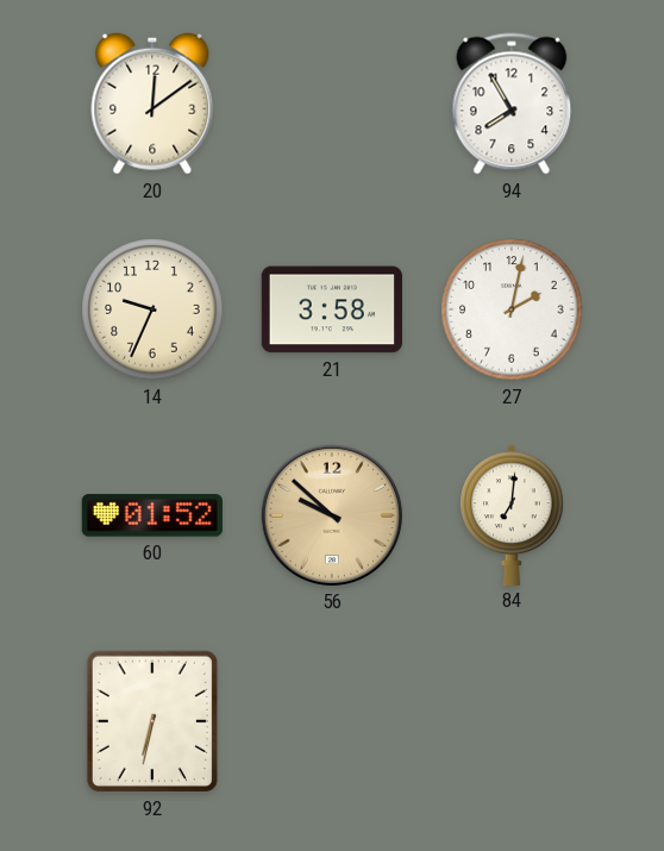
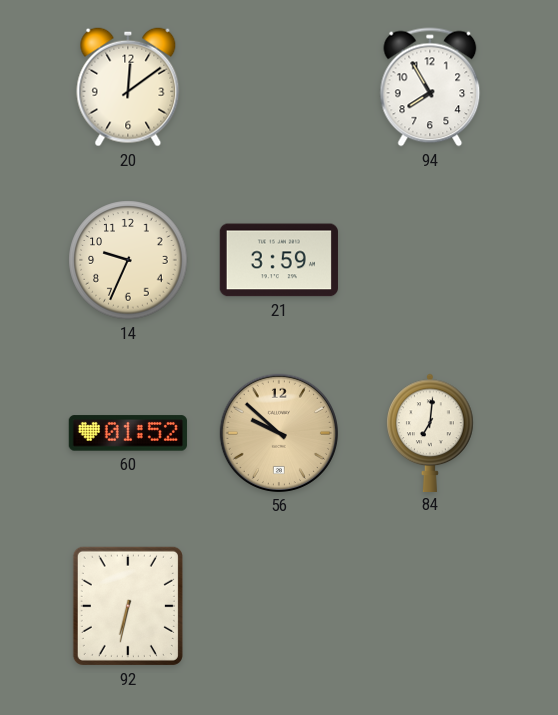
21: 3:58 -> 3:59
27: 2:02 -> none
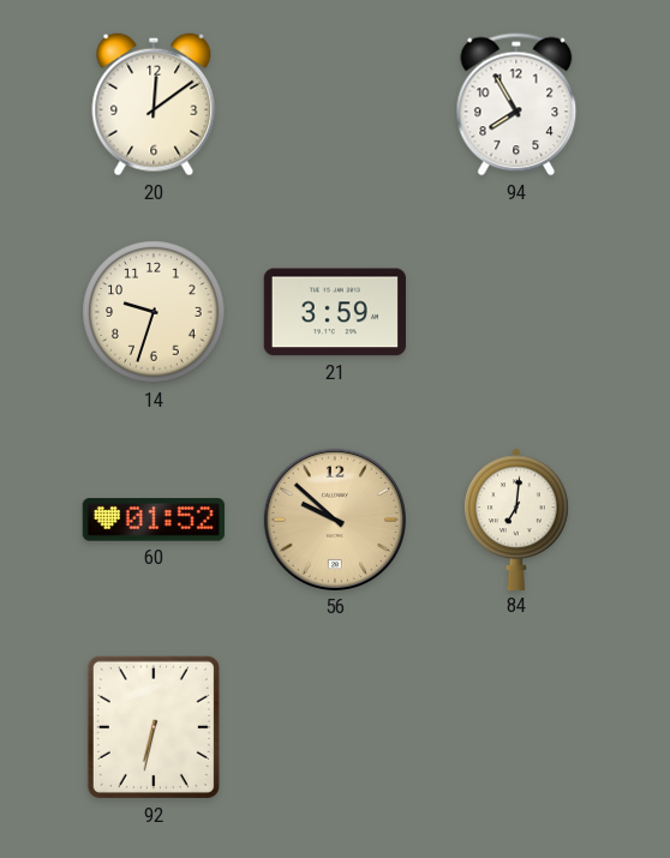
14: 9:34 -> 9:33
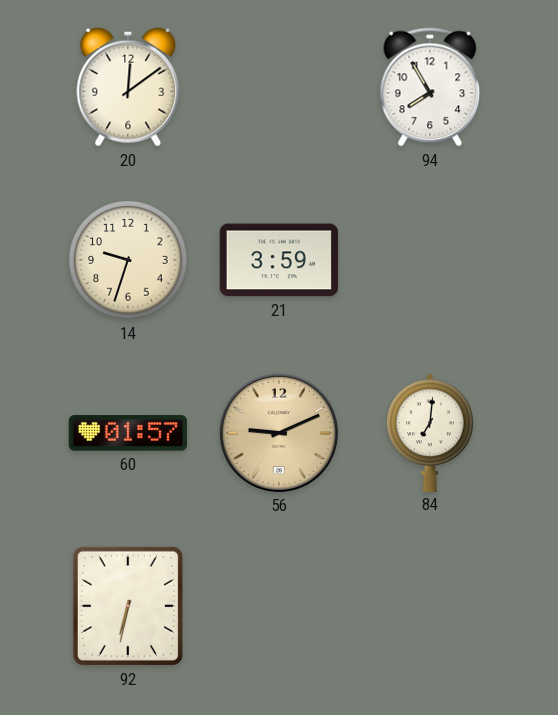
60: 01:52 -> 01:57
56: 9:52 -> 9:11
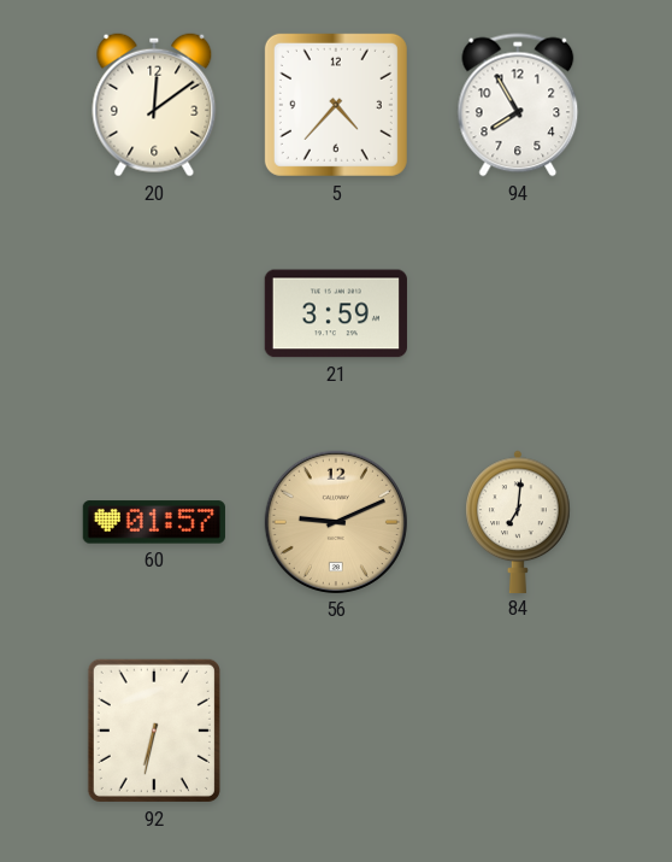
5: none -> 4:37
14: 9:33 -> none
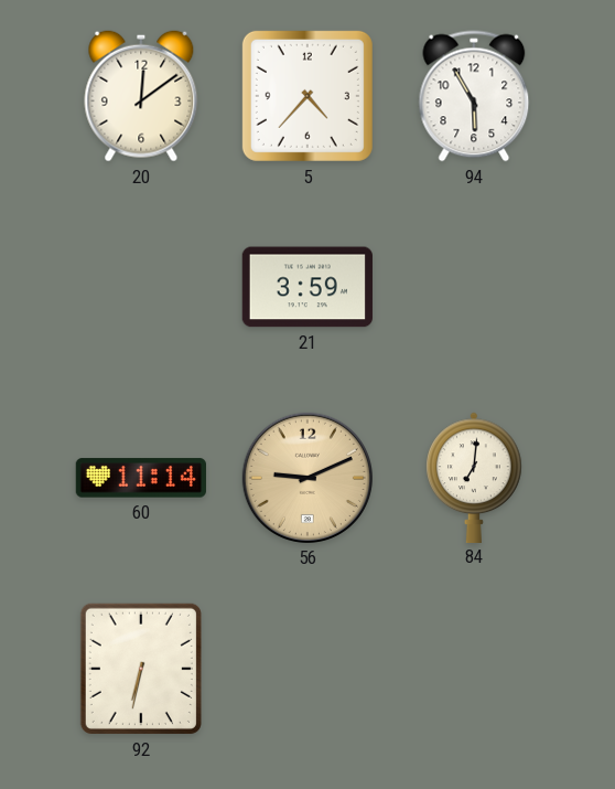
94: 7:55 -> 5:55
60: 01:57 -> 11:14
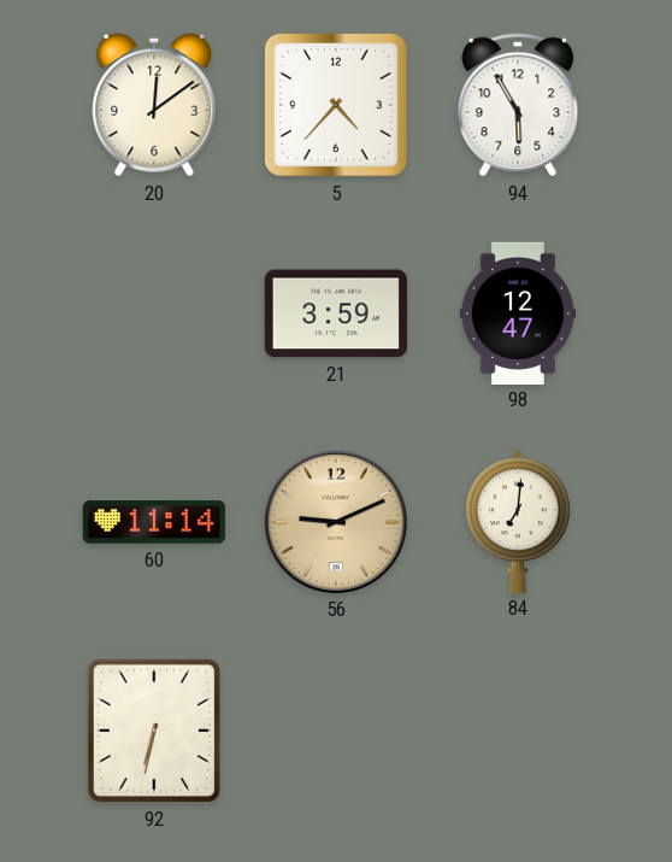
98: none -> 12:47
